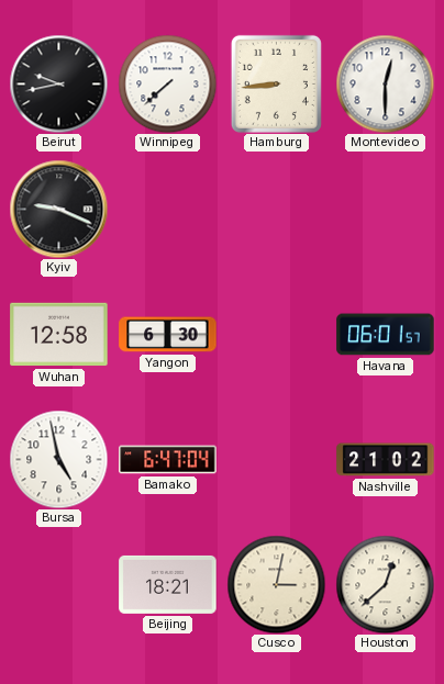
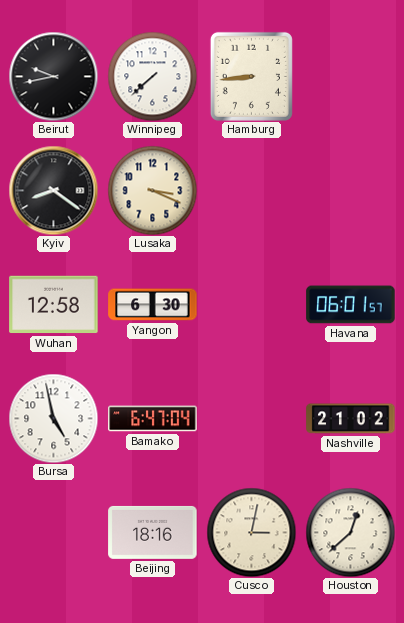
Montevideo: 12:30 -> none
Kyiv: 9:19 -> 8:21
Lusaka: none -> 3:19
Beijing: 18:21 -> 18:16
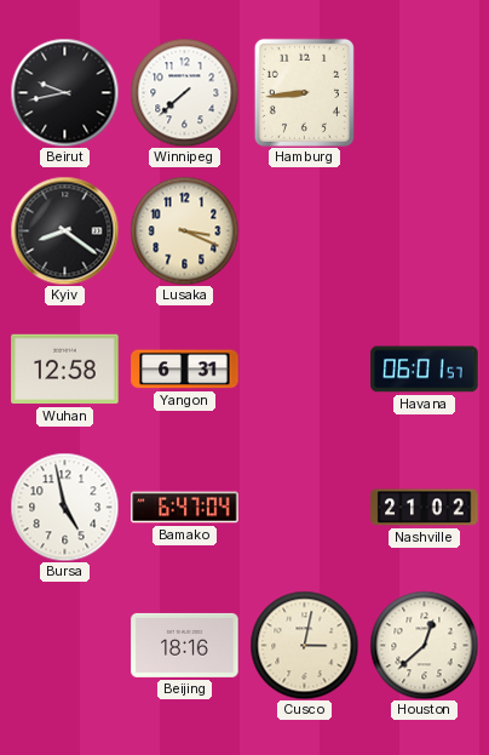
Yangon: 6:30 -> 6:31
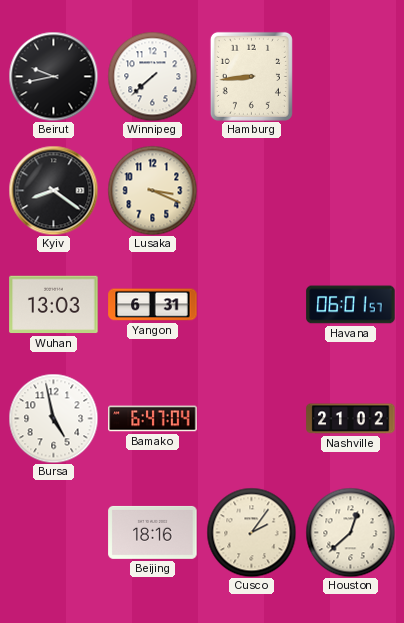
Wuhan: 12:58 -> 13:03
Cusco: 3:02 -> 2:06
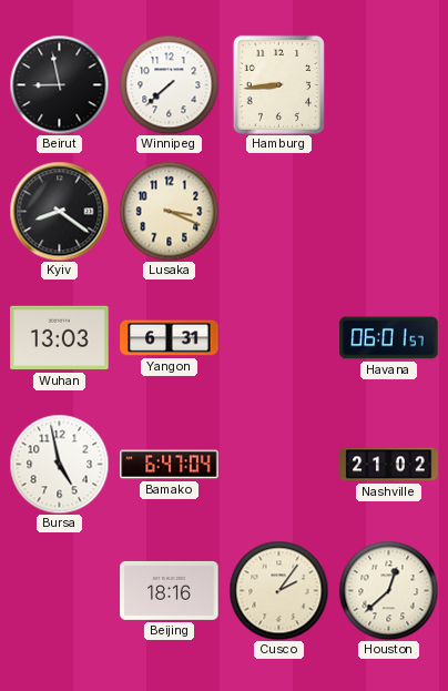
Beirut: 9:43 -> 8:58
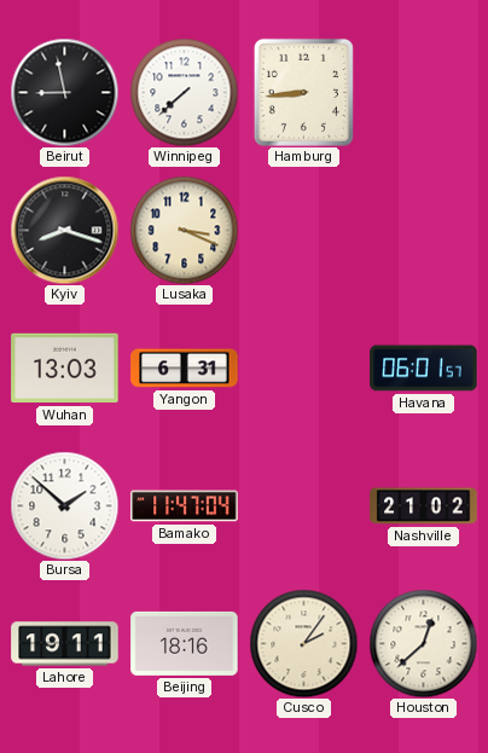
Kyiv: 8:21 -> 8:18
Bursa: 4:58 -> 1:52
Bamako: 6:47 -> 11:47
Lahore: none -> 19:11
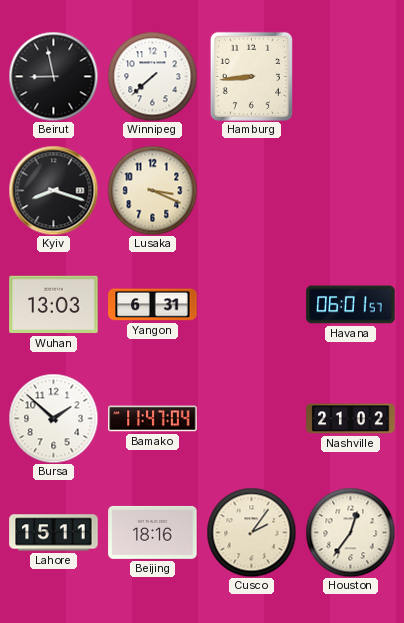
Lahore: 19:11 -> 15:11
Houston: 12:38 -> 12:36
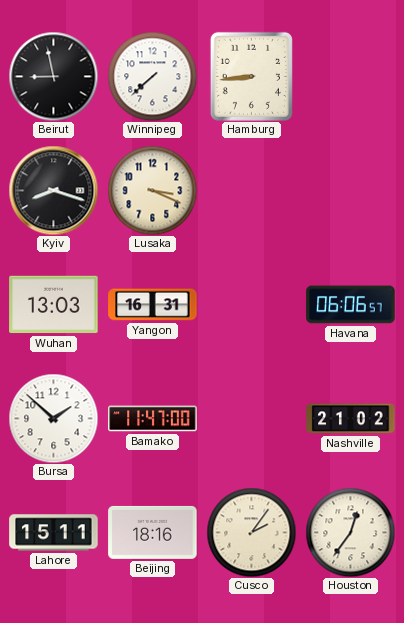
Yangon: 6:31 -> 16:31
Havana: 06:01 -> 06:06
Bamako: 11:47:04 -> 11:47:00
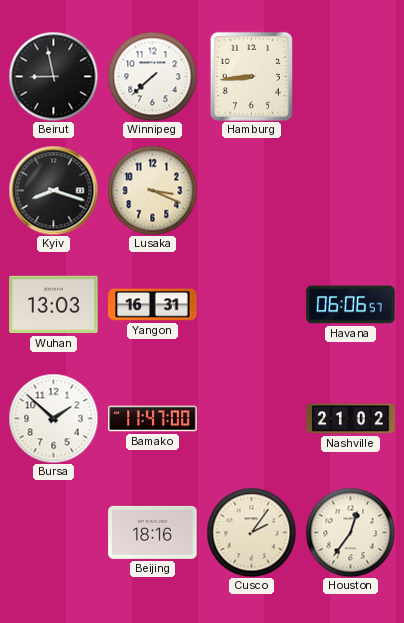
Lahore: 15:11 -> none
